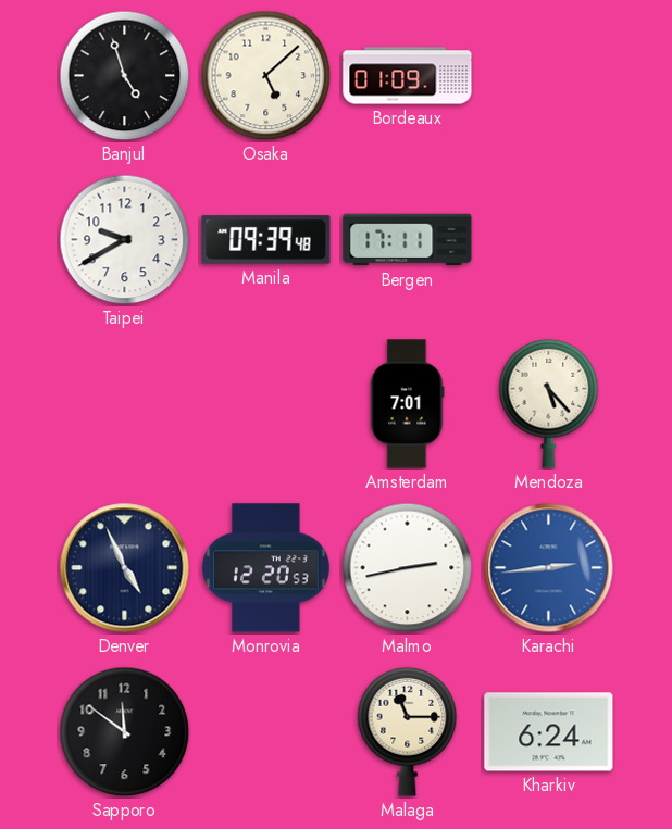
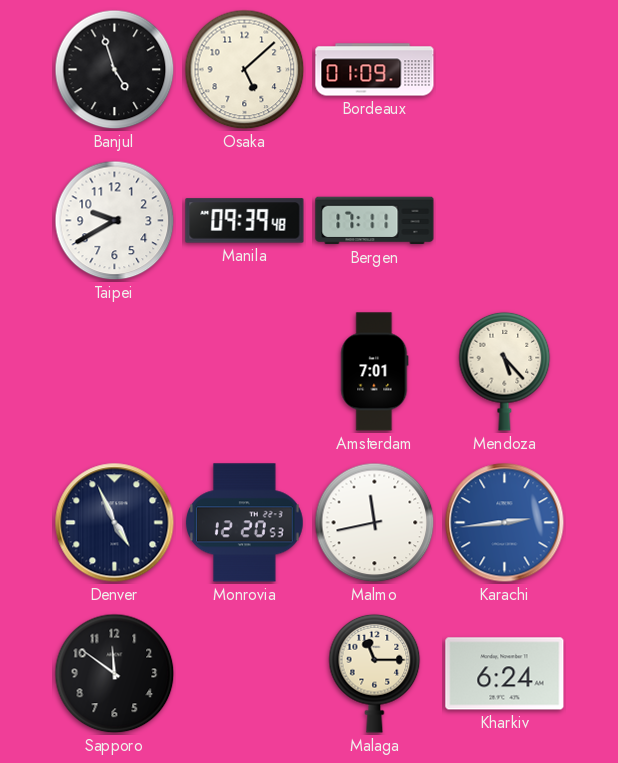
Malmo: 2:43 -> 11:43
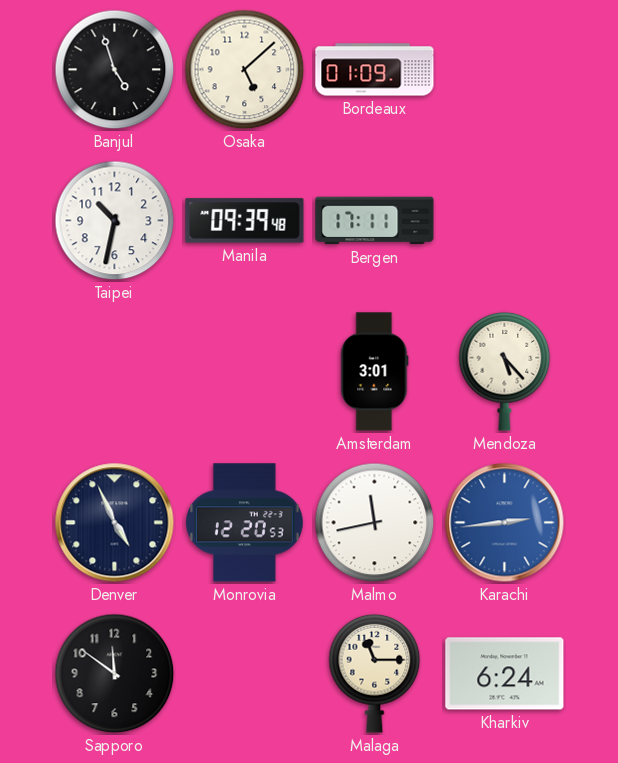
Taipei: 9:40 -> 10:32
Amsterdam: 7:01 -> 3:01
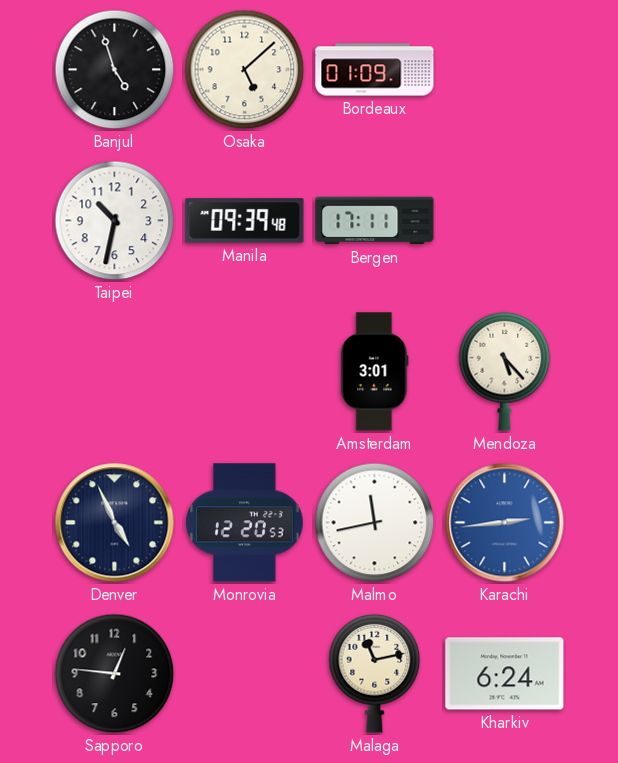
Sapporo: 11:51 -> 12:46
Malaga: 11:15 -> 11:13
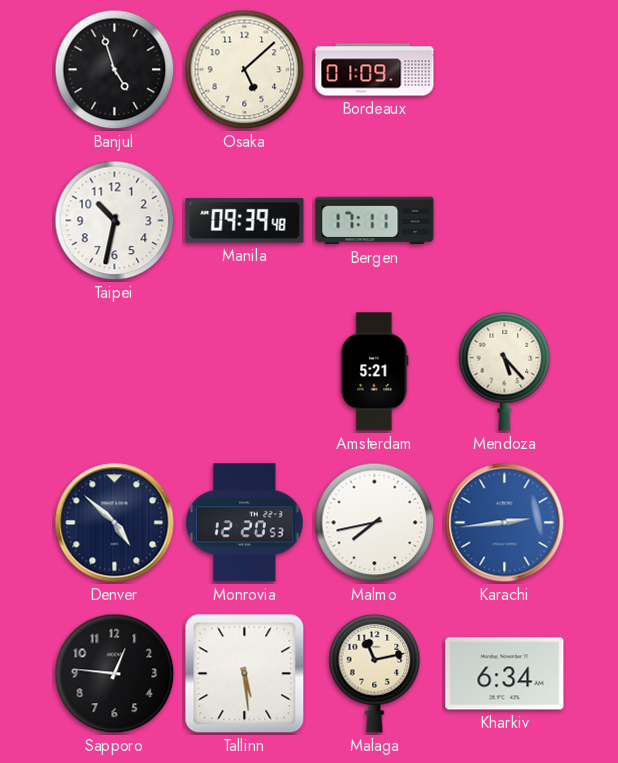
Amsterdam: 3:01 -> 5:21
Denver: 4:56 -> 4:52
Malmo: 11:43 -> 7:43
Tallinn: none -> 5:29
Kharkiv: 6:24 -> 6:34
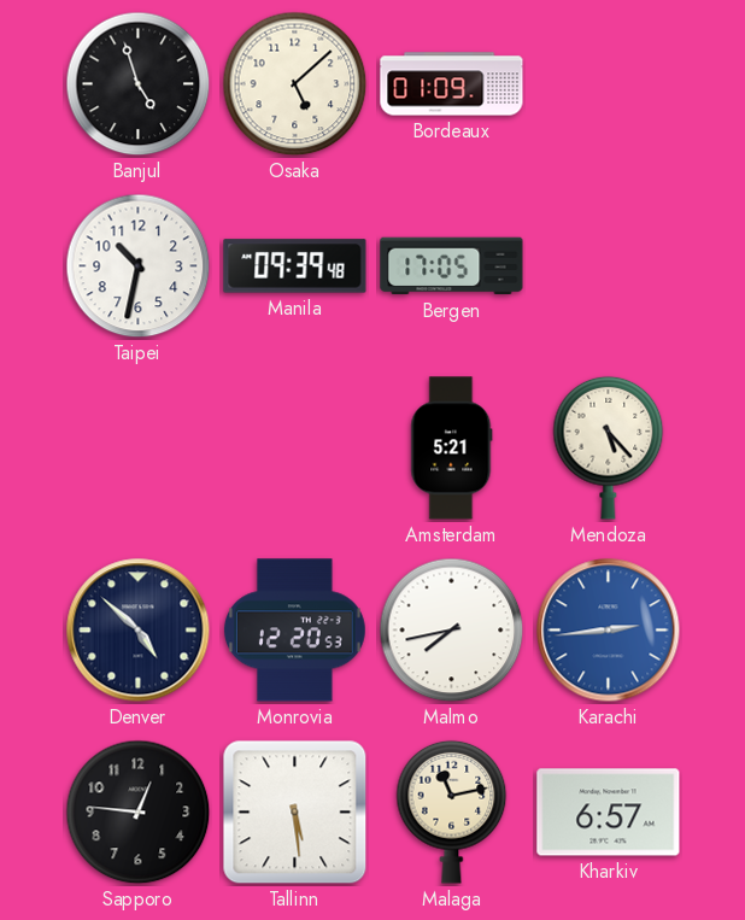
Bergen: 17:11 -> 17:05
Kharkiv: 6:34 -> 6:57
